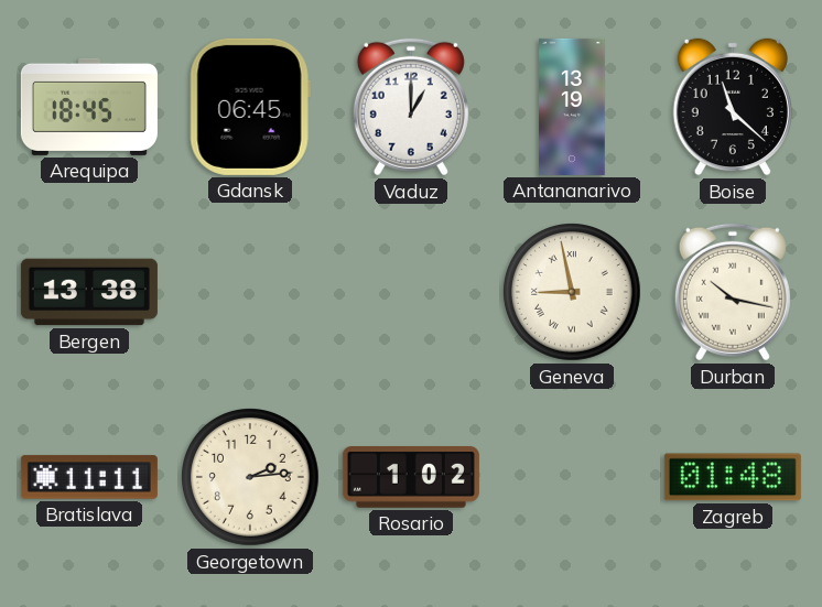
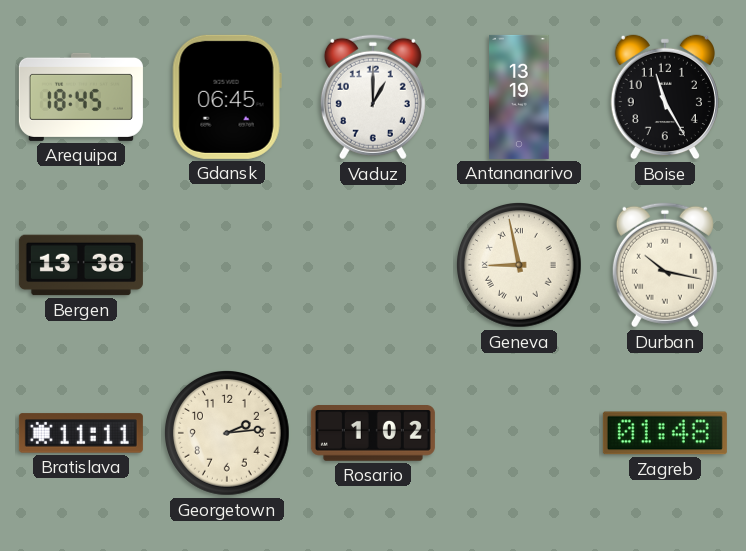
Boise: 11:22 -> 11:25
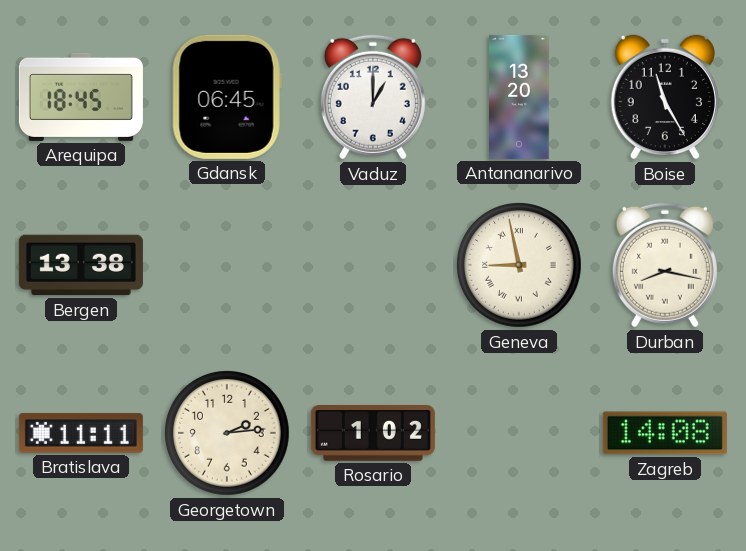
Antananarivo: 13:19 -> 13:20
Durban: 10:17 -> 8:17
Zagreb: 01:48 -> 14:08
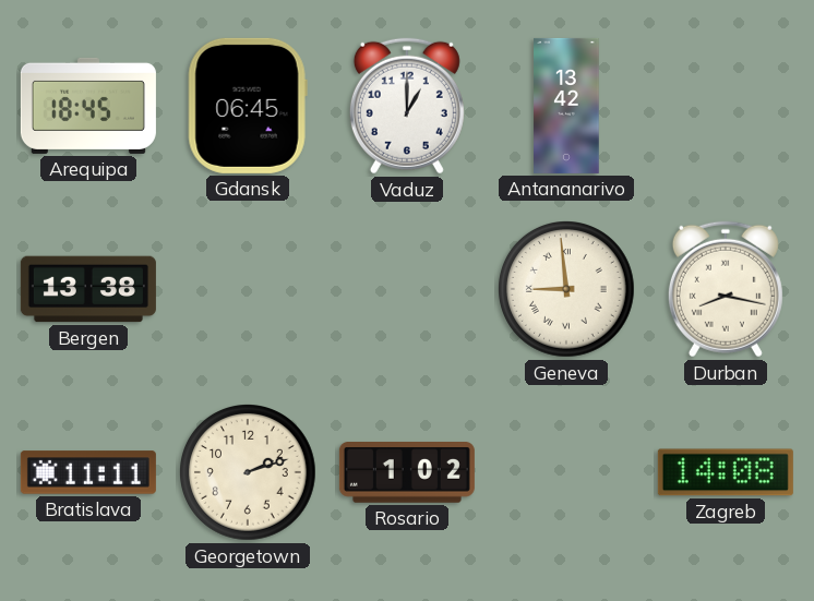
Antananarivo: 13:20 -> 13:42
Boise: 11:25 -> none
Geneva: 8:58 -> 8:59
Georgetown: 2:14 -> 2:12
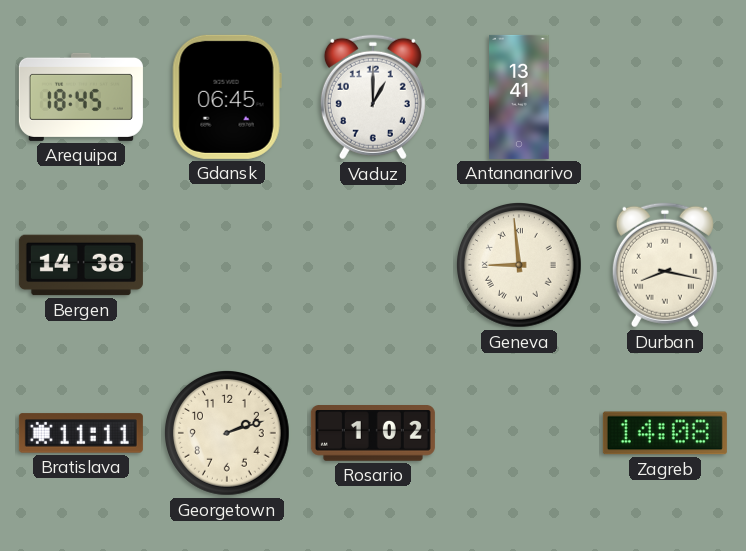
Antananarivo: 13:42 -> 13:41
Bergen: 13:38 -> 14:38
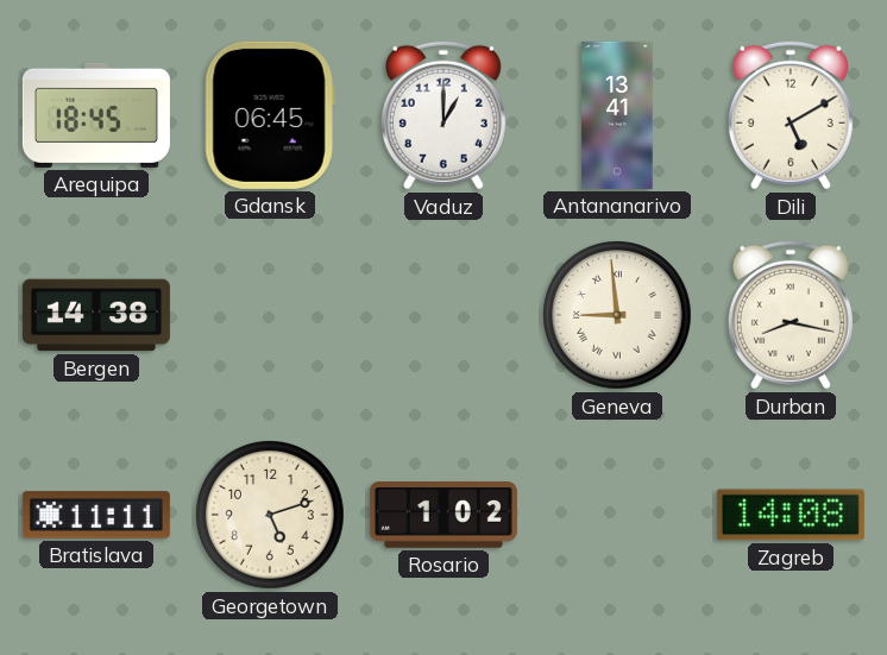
Dili: none -> 5:10
Georgetown: 2:12 -> 5:12
